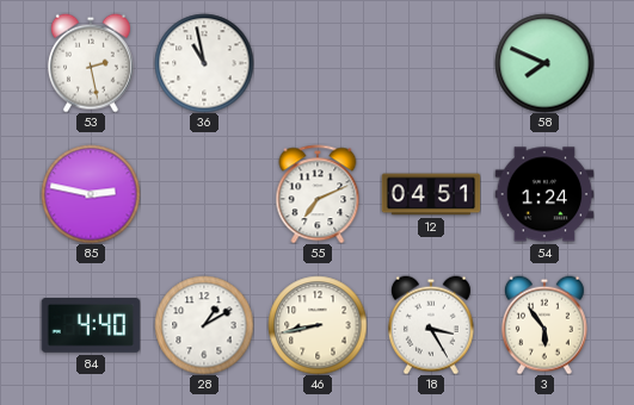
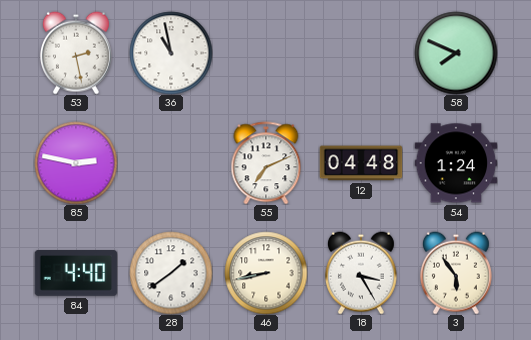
12: 04:51 -> 04:48
28: 1:10 -> 1:39
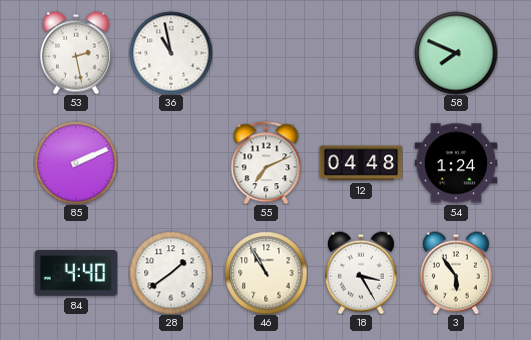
85: 2:47 -> 2:11
46: 8:43 -> 10:55
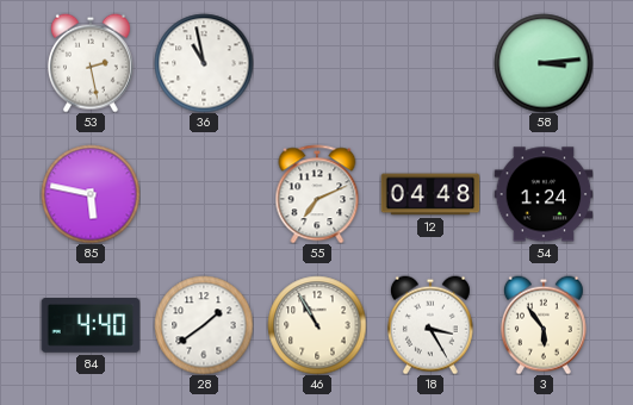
58: 7:49 -> 3:14
85: 2:11 -> 5:47
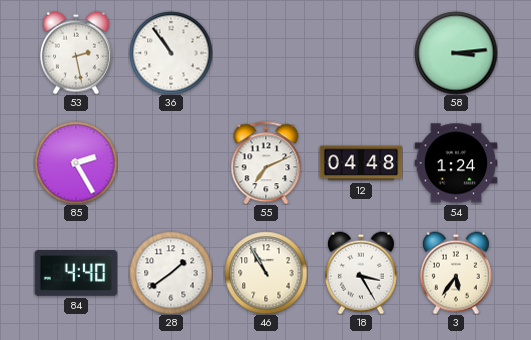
36: 10:58 -> 10:54
85: 5:47 -> 2:25
3: 5:54 -> 5:36
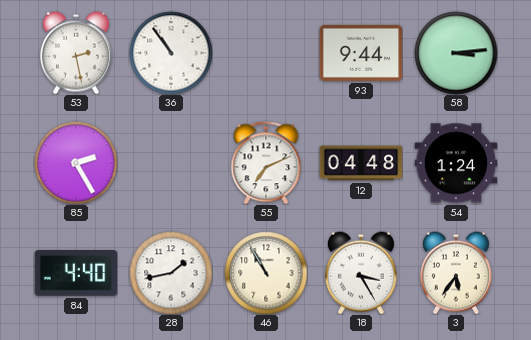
93: none -> 9:44
28: 1:39 -> 1:43
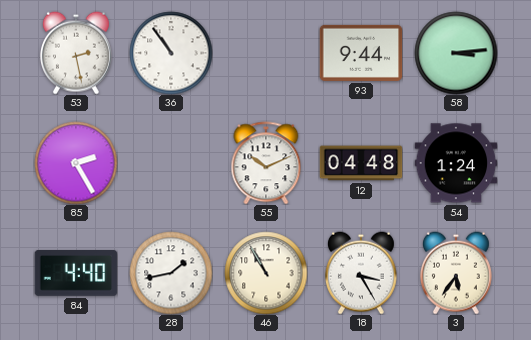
55: 7:11 -> 10:11
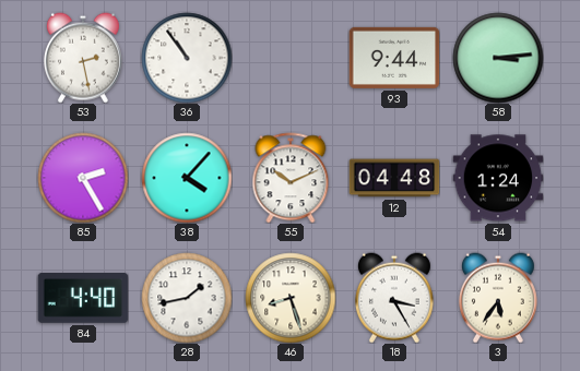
38: none -> 4:07
46: 10:55 -> 8:27
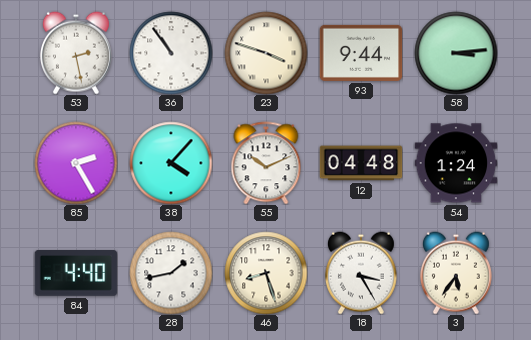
23: none -> 3:48
